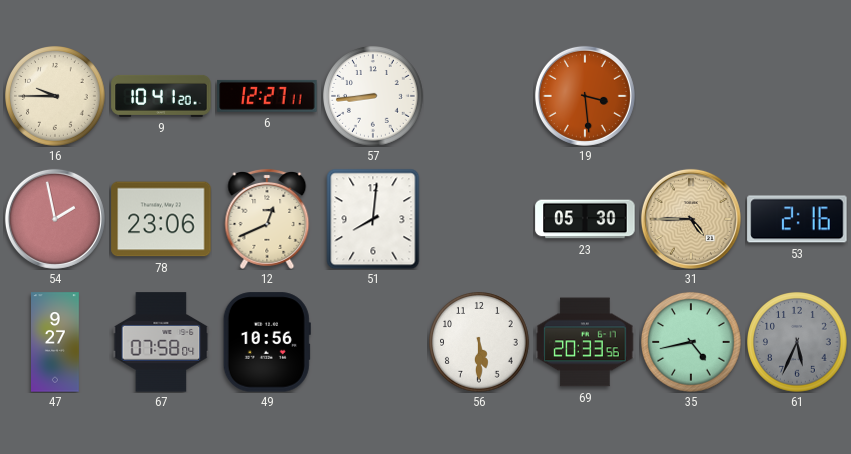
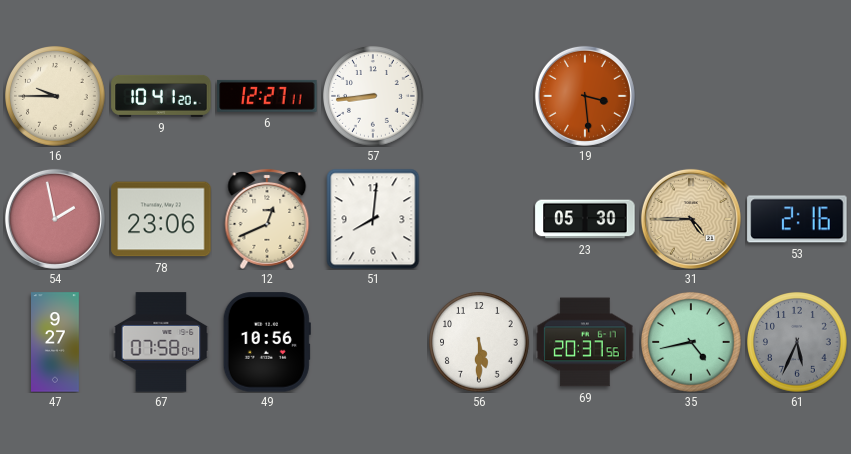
69: 20:33 -> 20:37
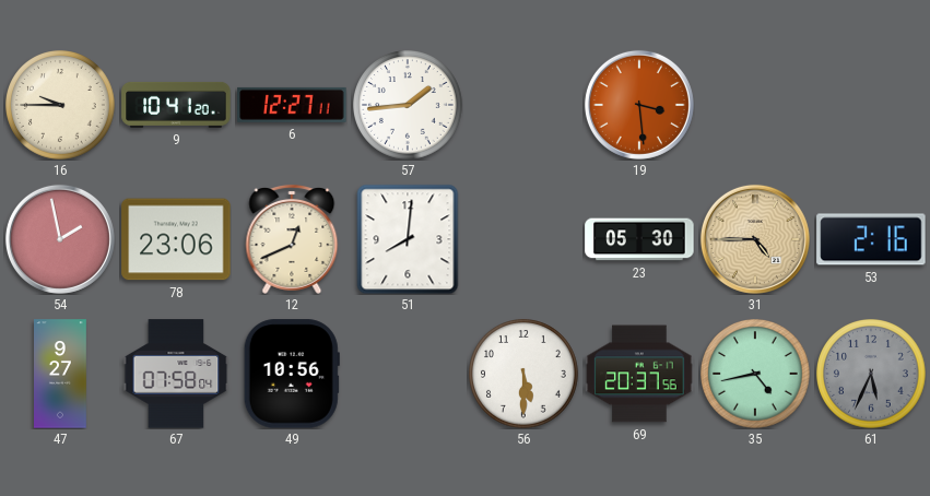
57: 8:44 -> 1:44
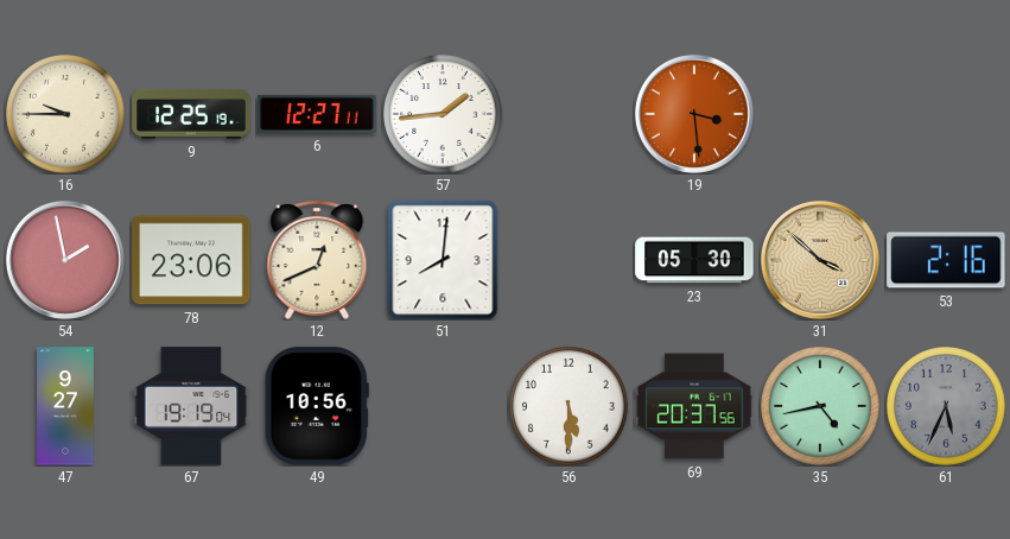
9: 10:41 -> 12:25
31: 4:45 -> 3:52
67: 07:58 -> 19:19
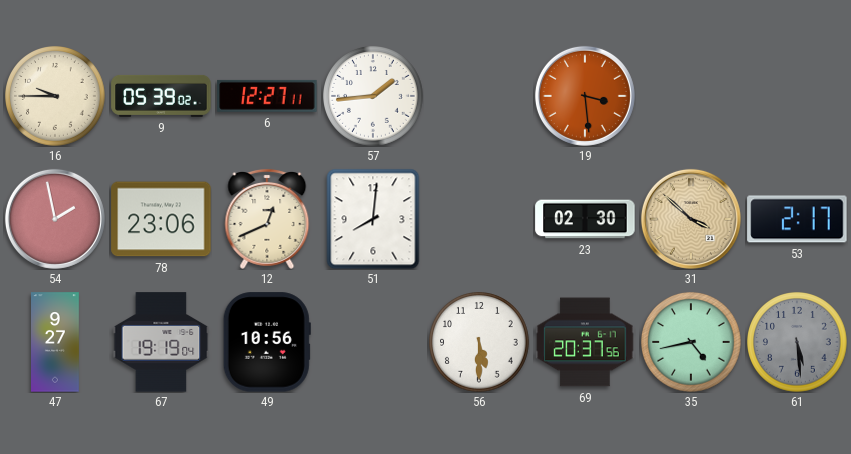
9: 12:25 -> 05:39
23: 05:30 -> 02:30
53: 2:16 -> 2:17
61: 5:34 -> 5:29
